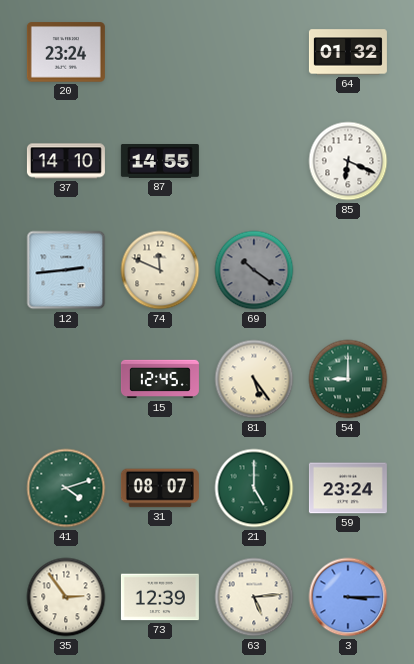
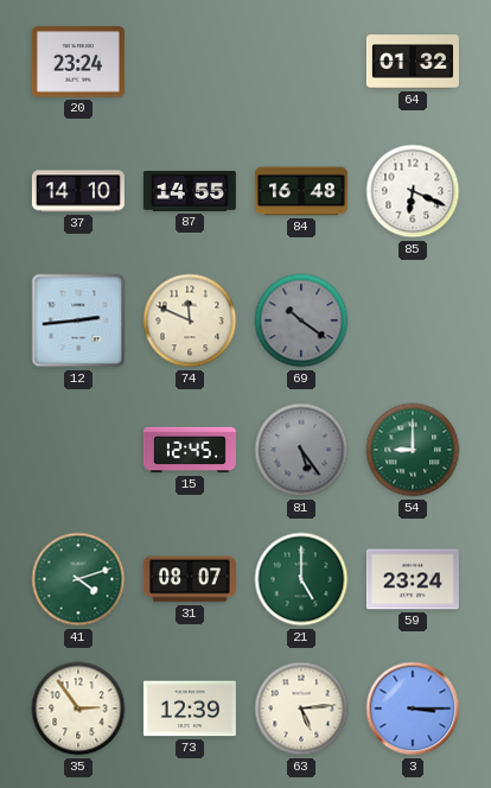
84: none -> 16:48
81 dial: cream -> grey
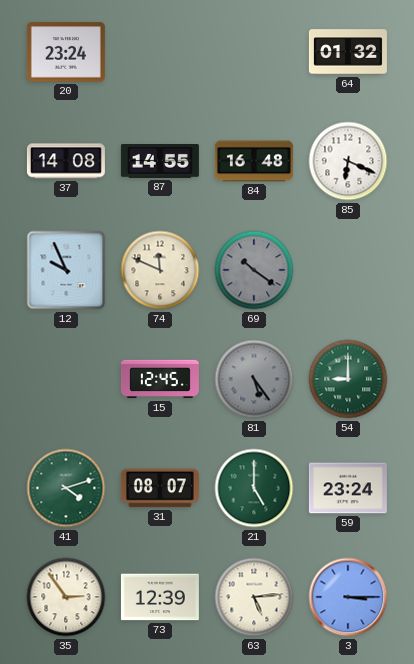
37: 14:10 -> 14:08
12: 2:44 -> 9:56
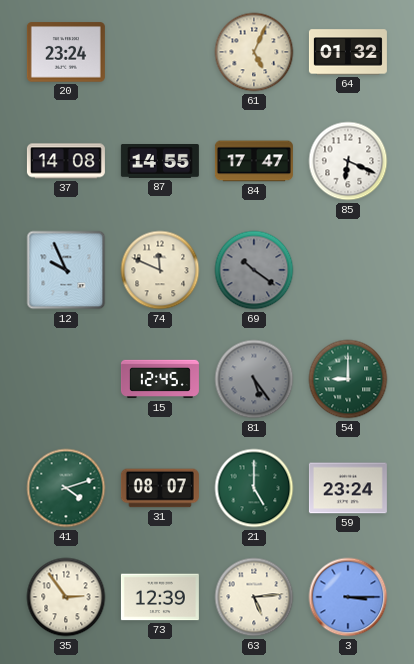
61: none -> 5:04
84: 16:48 -> 17:47
